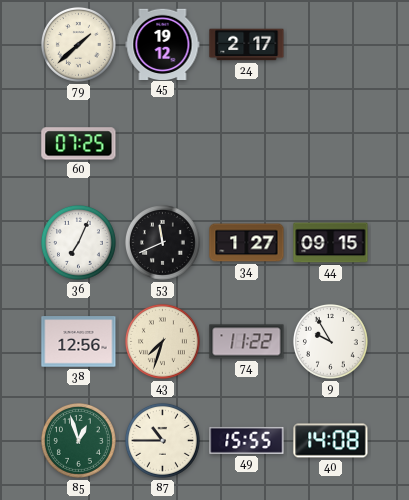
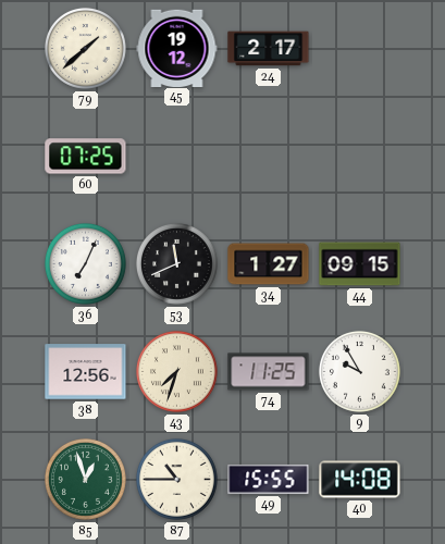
74: 11:22 -> 11:25
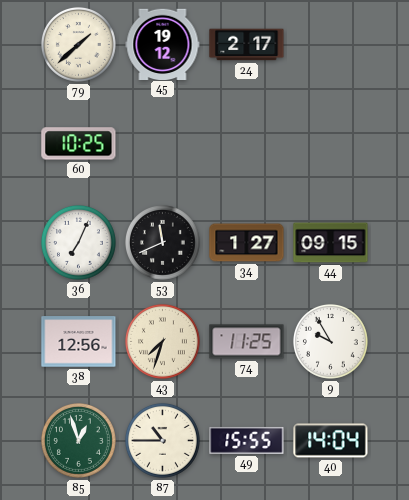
60: 07:25 -> 10:25
40: 14:08 -> 14:04
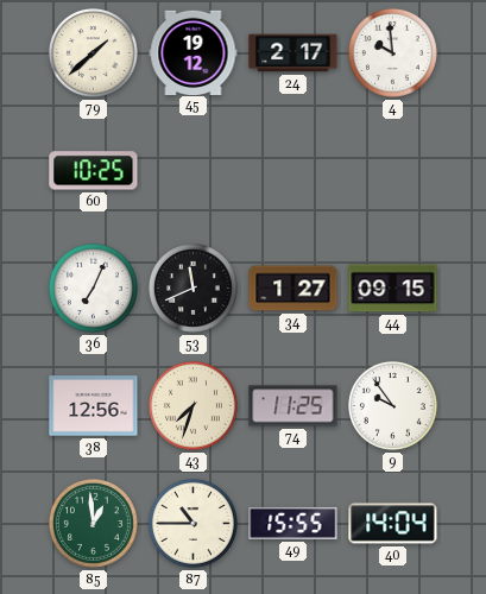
4: none -> 9:59
9: 9:55 -> 9:54
85: 12:57 -> 12:59
